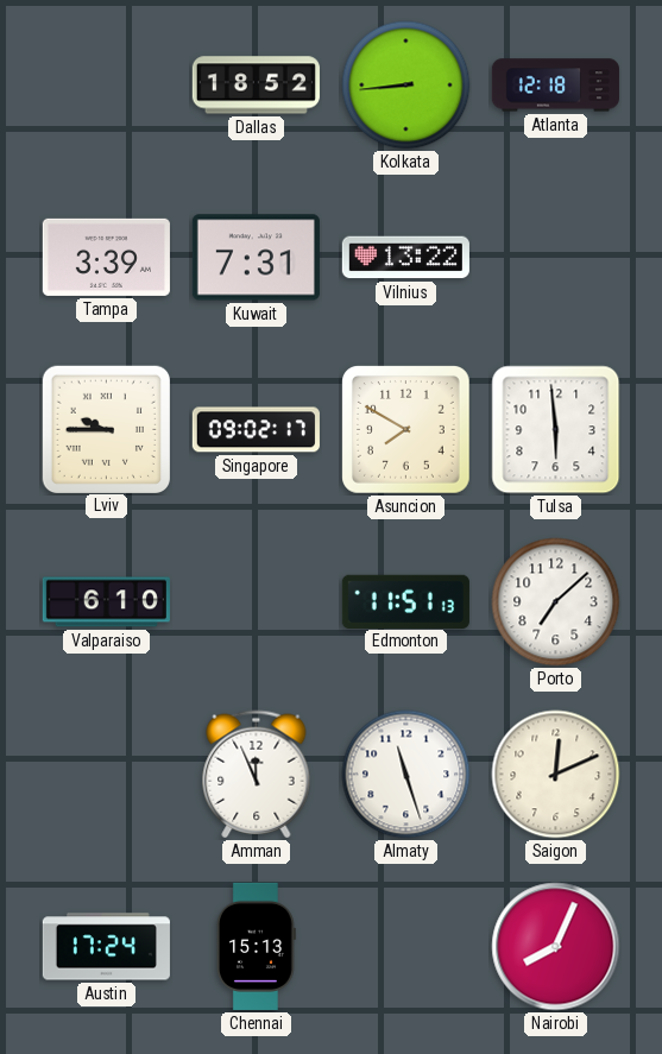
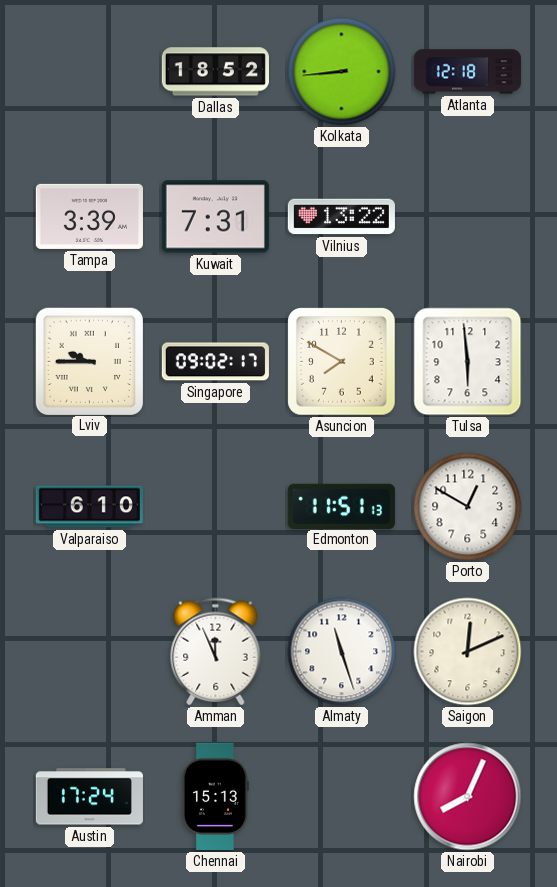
Porto: 7:08 -> 12:50
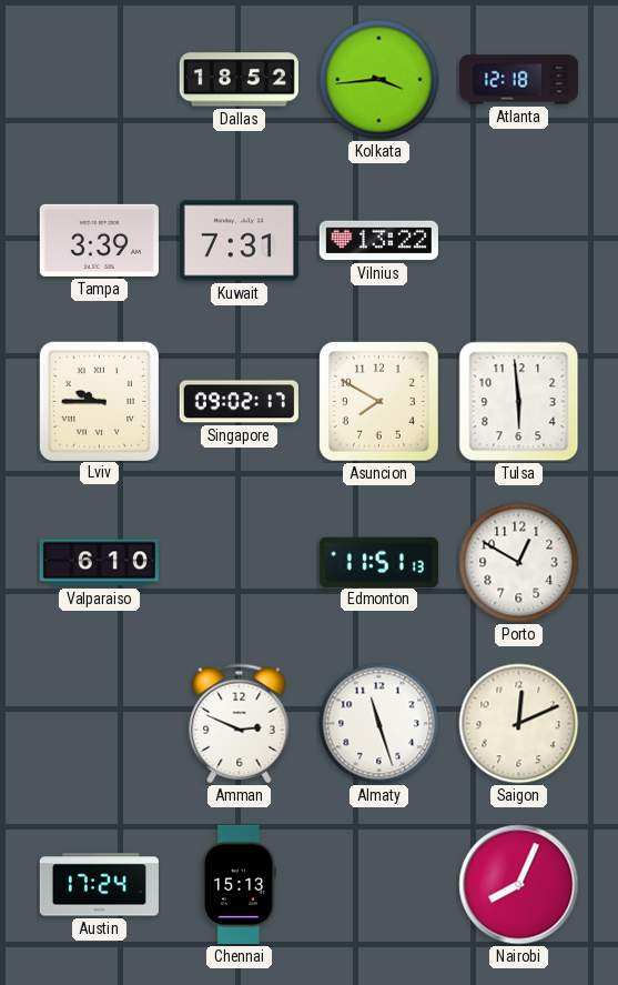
Kolkata: 8:44 -> 3:44
Amman: 11:56 -> 2:49
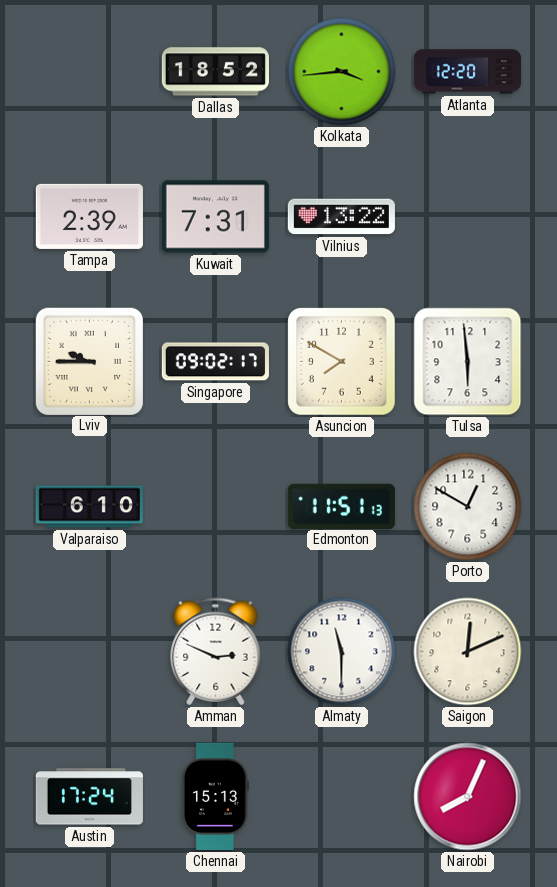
Atlanta: 12:18 -> 12:20
Tampa: 3:39 -> 2:39
Almaty: 11:27 -> 11:30
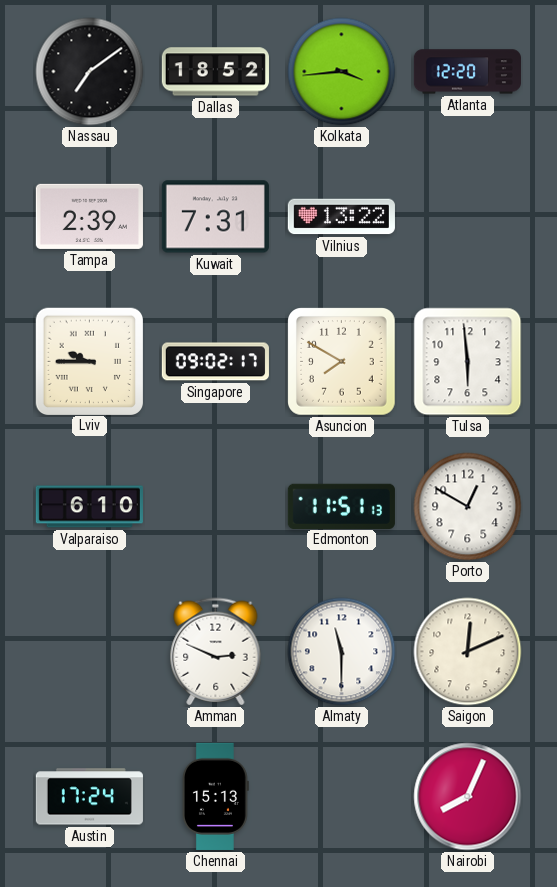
Nassau: none -> 7:09
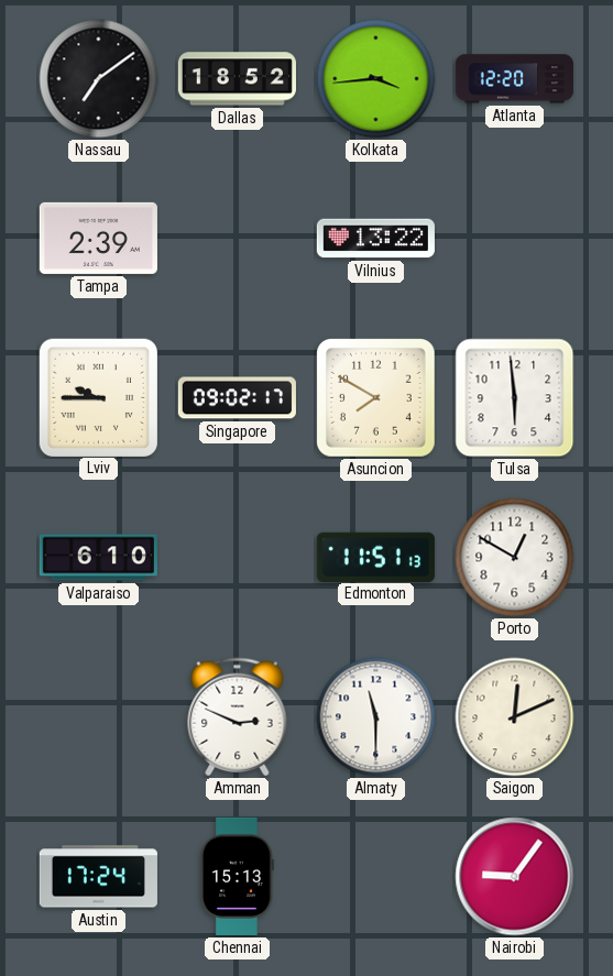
Kuwait: 7:31 -> none
Nairobi: 8:04 -> 9:06
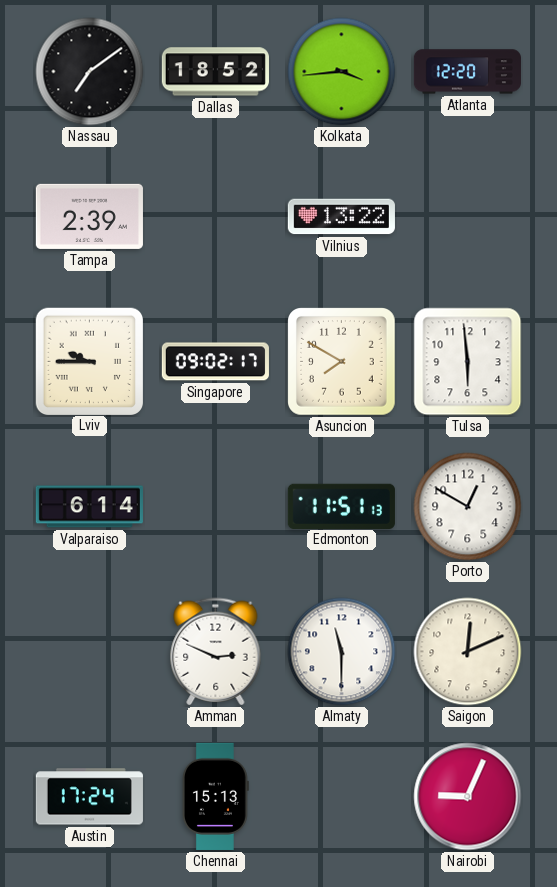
Valparaiso: 6:10 -> 6:14
Nairobi: 9:06 -> 9:04
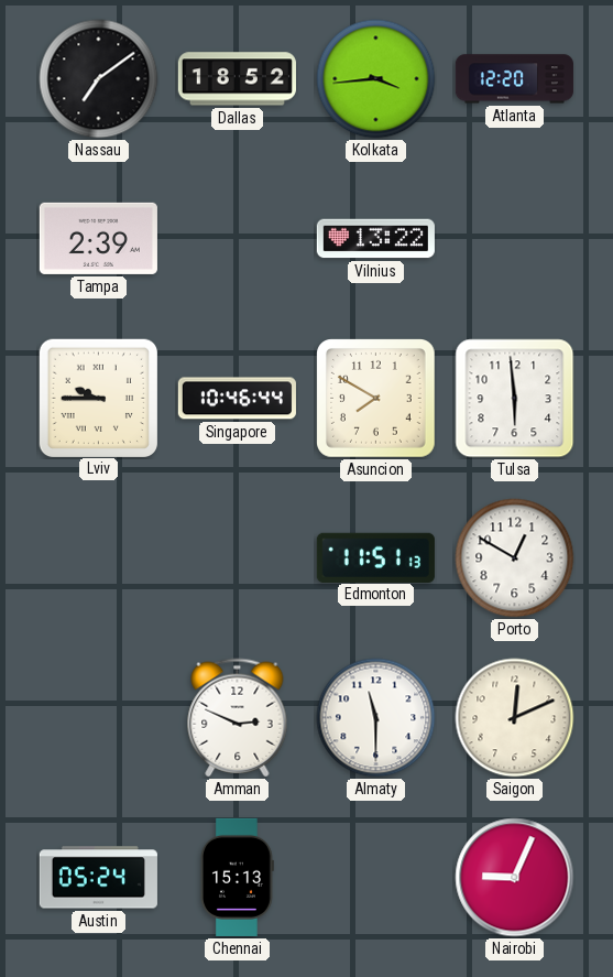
Singapore: 09:02 -> 10:46
Valparaiso: 6:14 -> none
Austin: 17:24 -> 05:24
